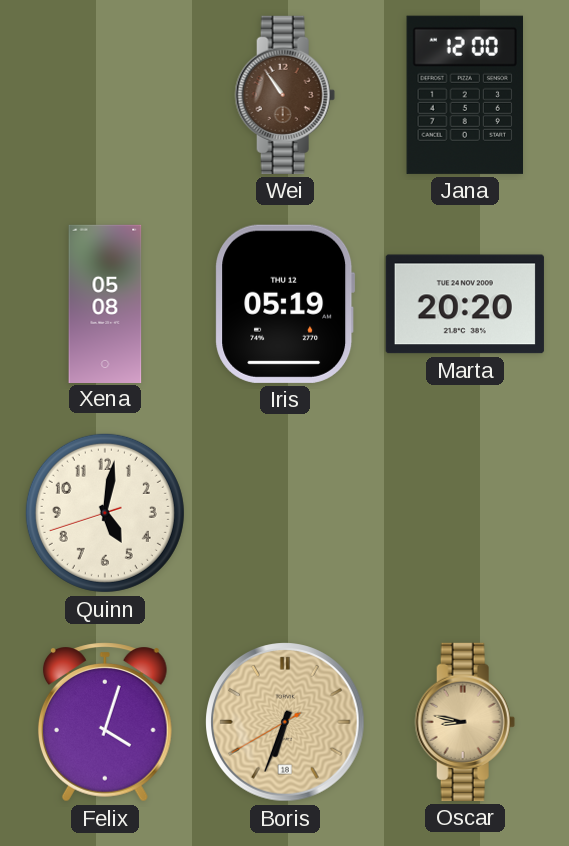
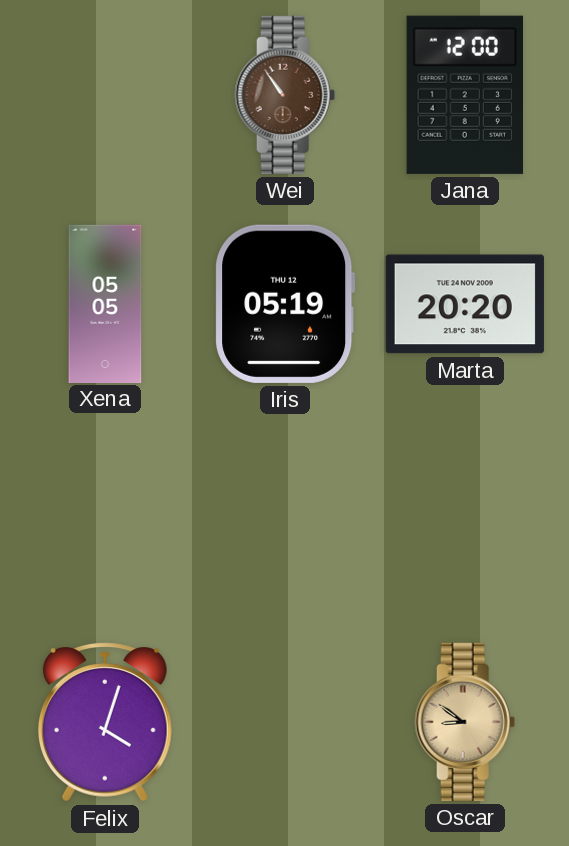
Xena: 05:08 -> 05:05
Quinn: 5:01 -> none
Boris: 6:33 -> none
Oscar: 8:47 -> 8:51
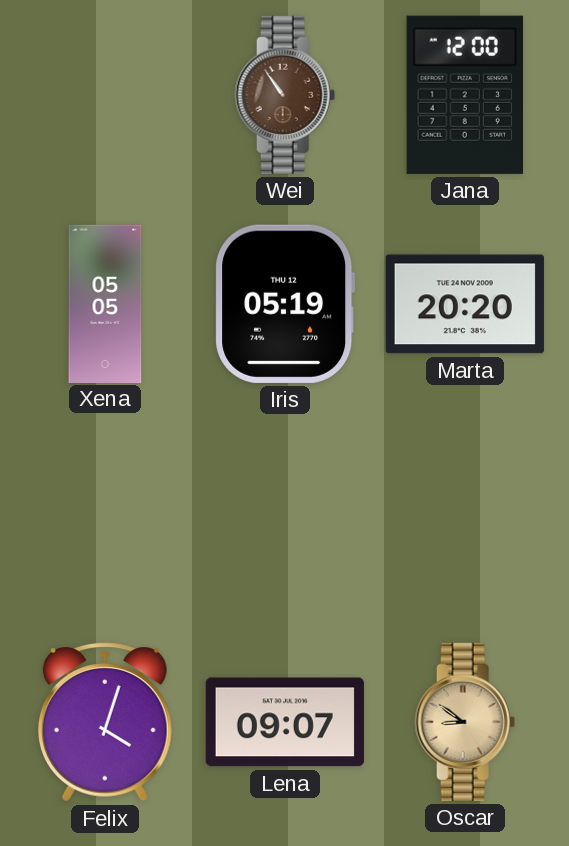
Lena: none -> 09:07
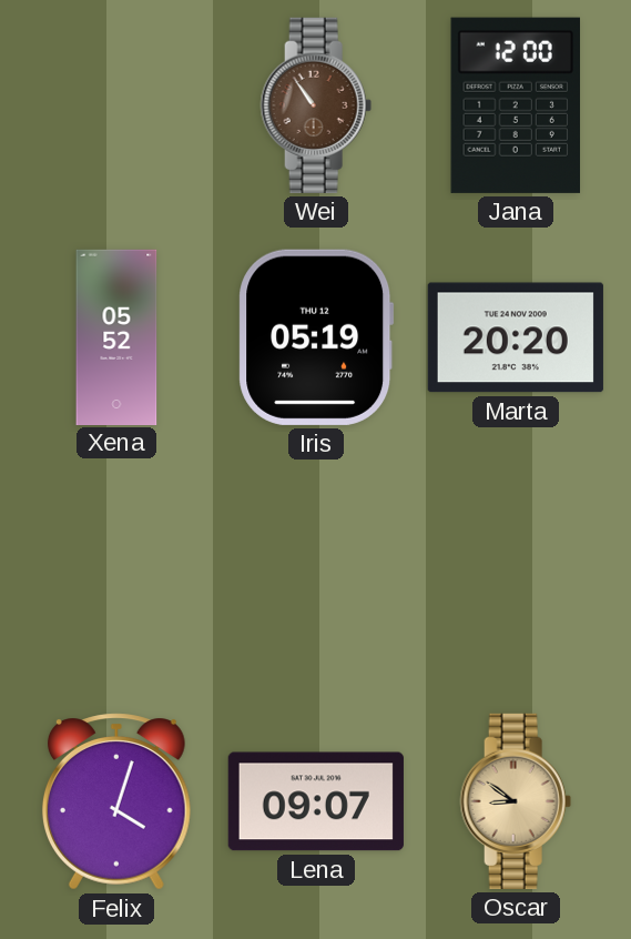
Xena: 05:05 -> 05:52
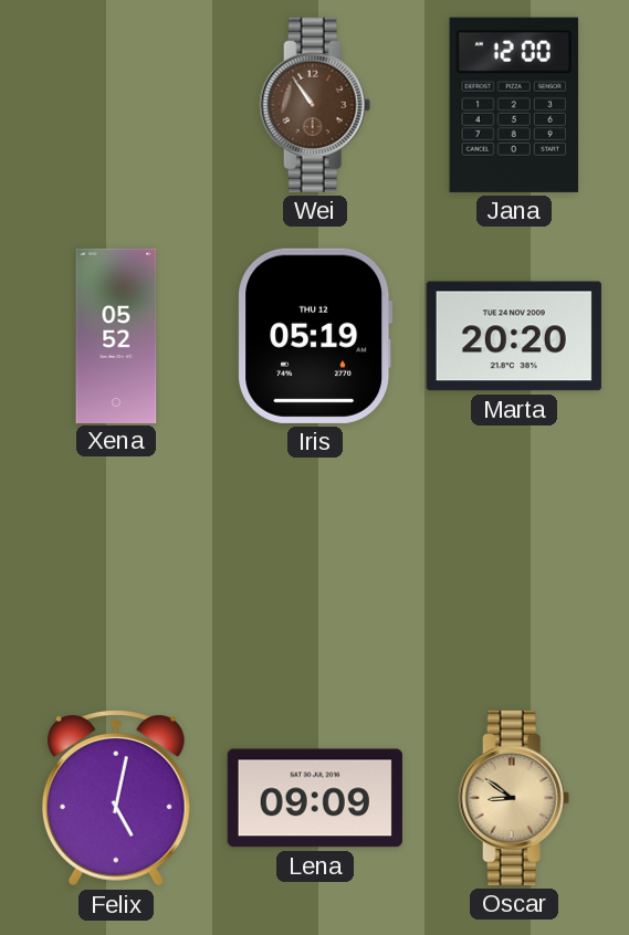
Felix: 4:03 -> 5:02
Lena: 09:07 -> 09:09
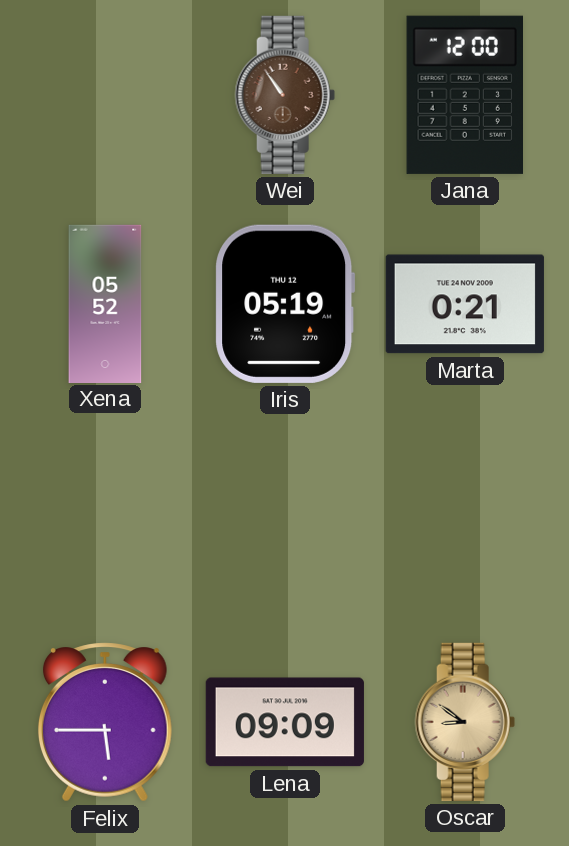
Marta: 20:20 -> 0:21
Felix: 5:02 -> 5:45
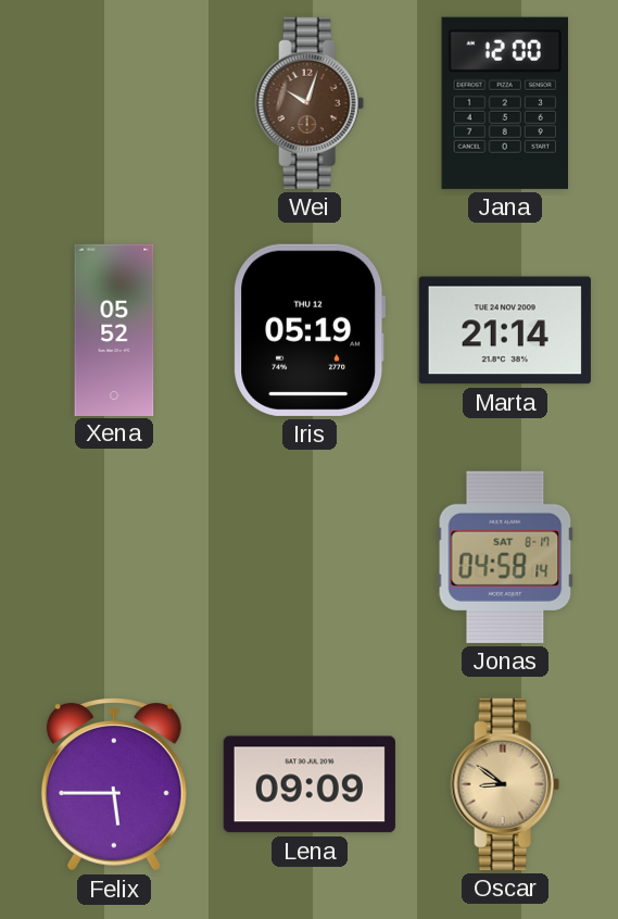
Wei: 10:54 -> 10:03
Marta: 0:21 -> 21:14
Jonas: none -> 04:58
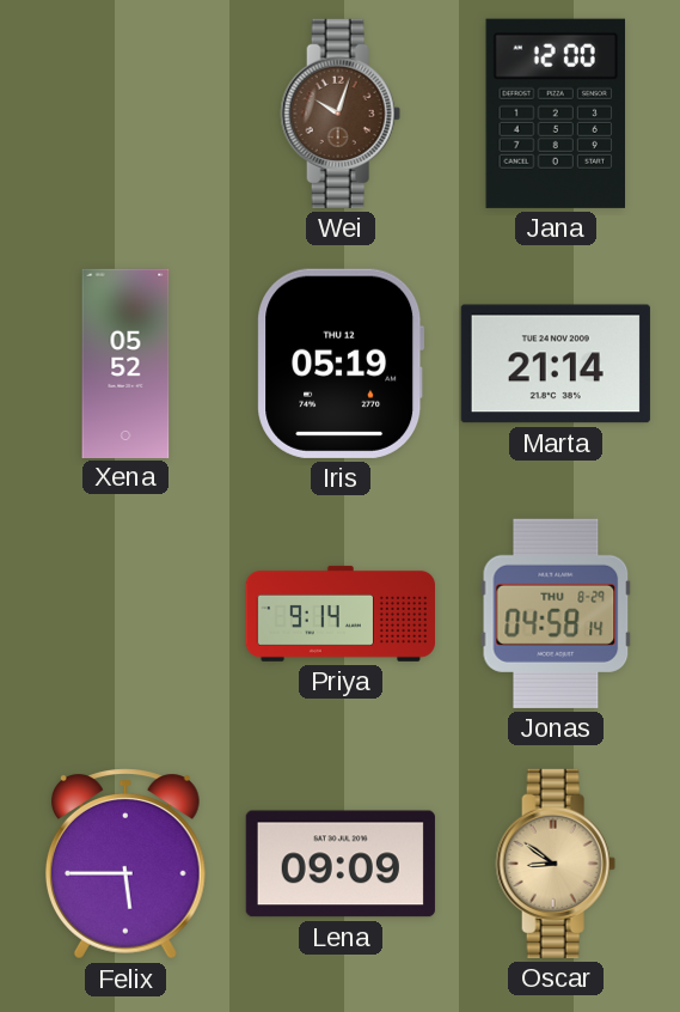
Priya: none -> 9:14
Jonas date: SAT 8-17 -> THU 8-29
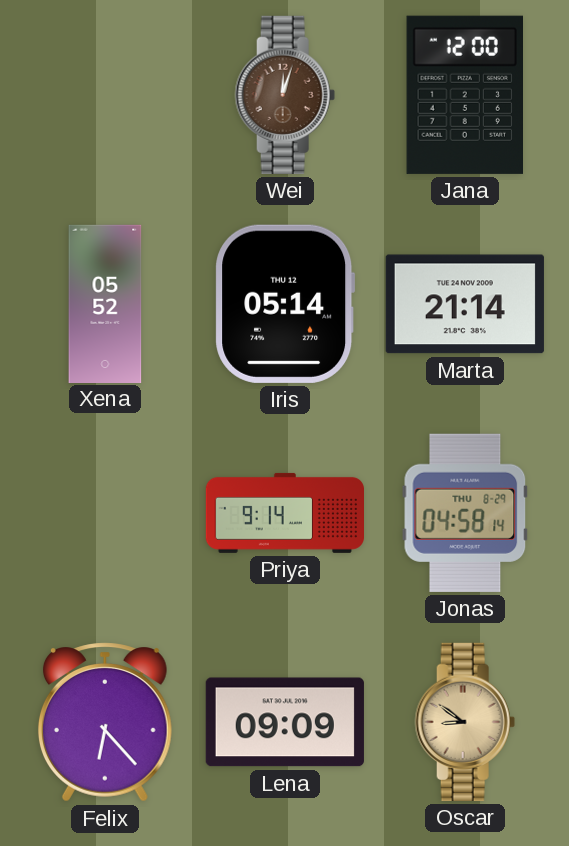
Wei: 10:03 -> 12:03
Iris: 05:19 -> 05:14
Felix: 5:45 -> 6:23
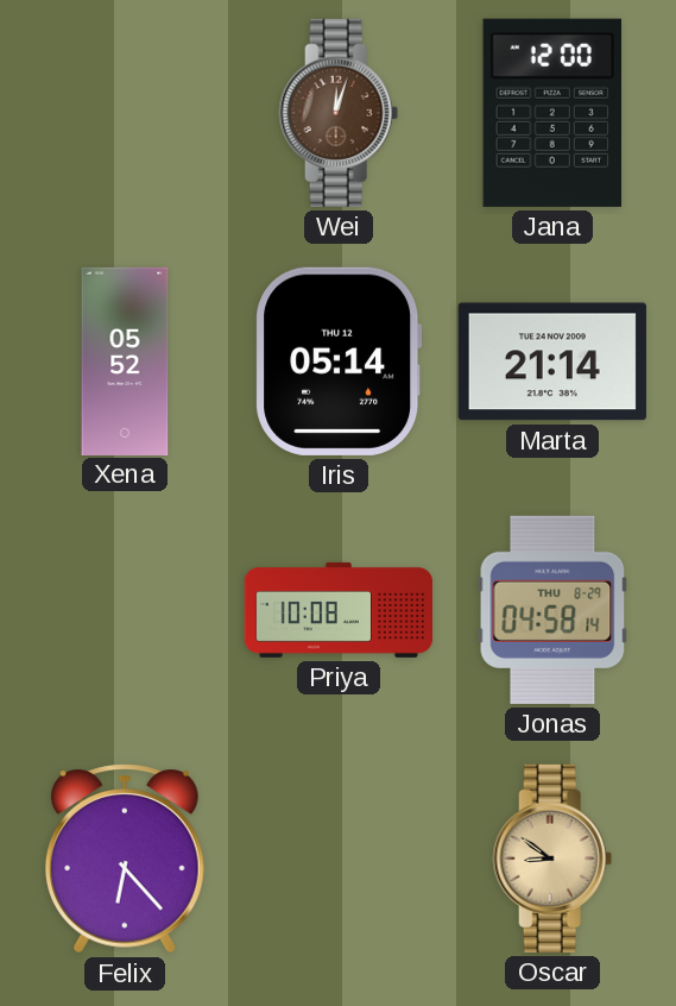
Priya: 9:14 -> 10:08
Lena: 09:09 -> none
